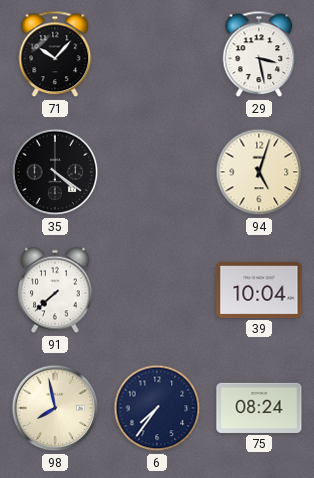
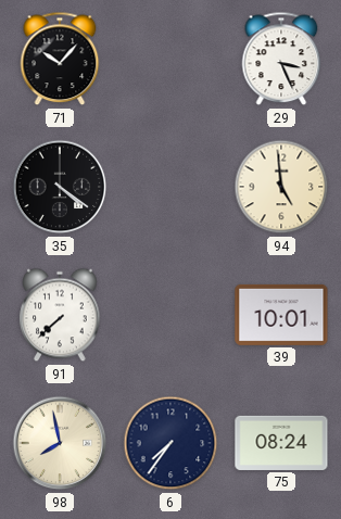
29: 3:28 -> 3:26
94: 5:03 -> 4:59
39: 10:04 -> 10:01
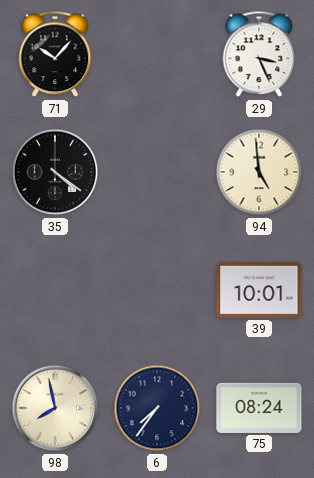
91: 7:38 -> none
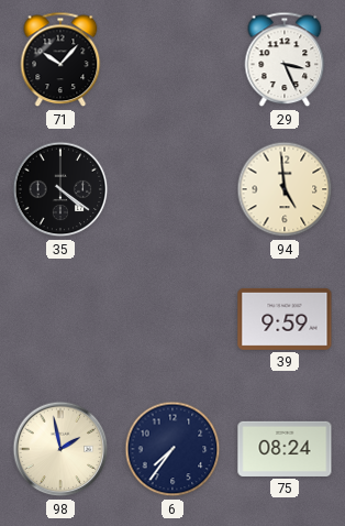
39: 10:01 -> 9:59
98: 7:58 -> 1:58
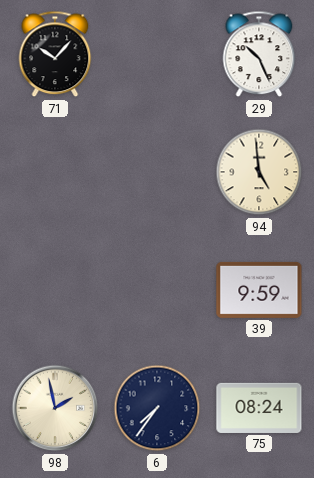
29: 3:26 -> 10:26
35: 4:21 -> none
